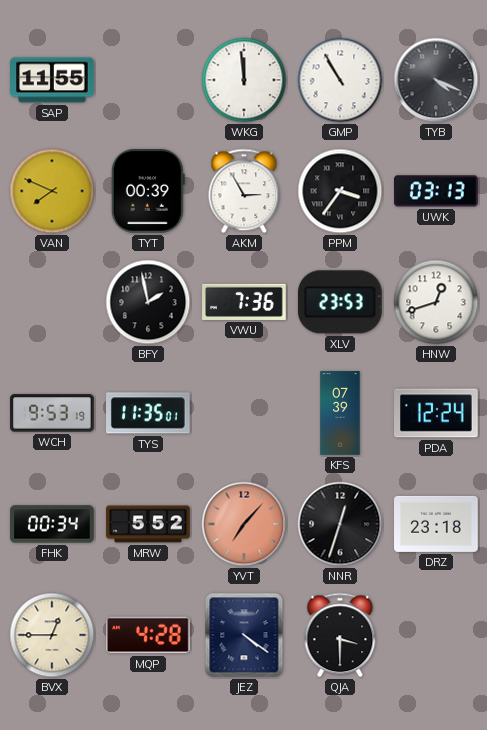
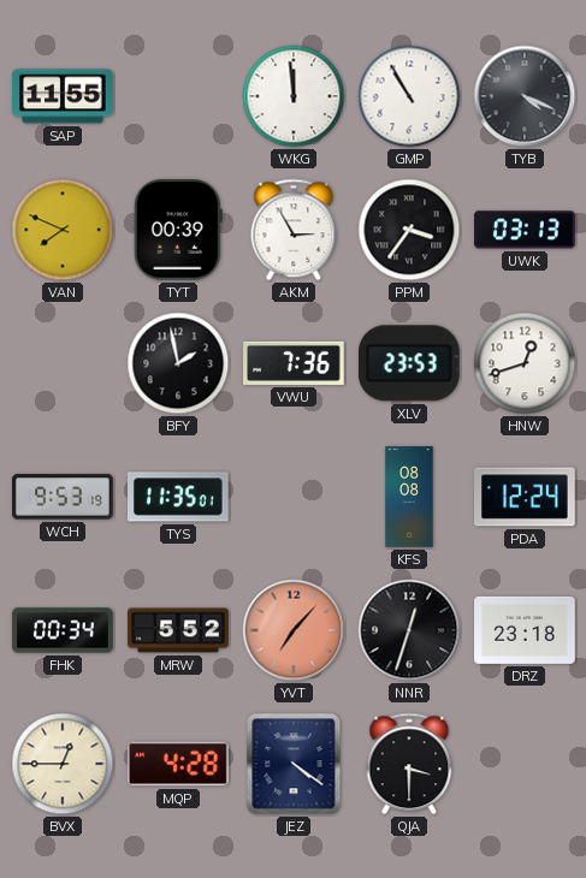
KFS: 07:39 -> 08:08
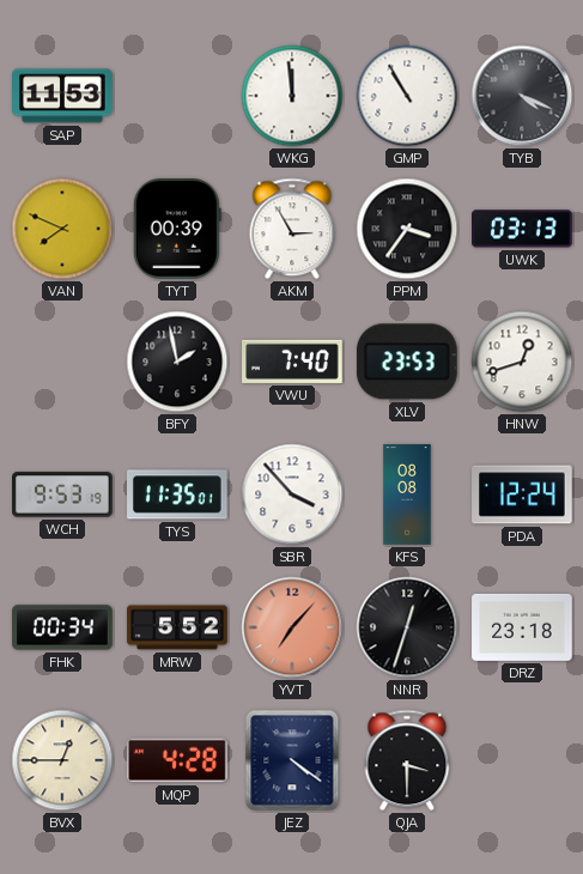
SAP: 11:55 -> 11:53
VWU: 7:36 -> 7:40
SBR: none -> 3:53
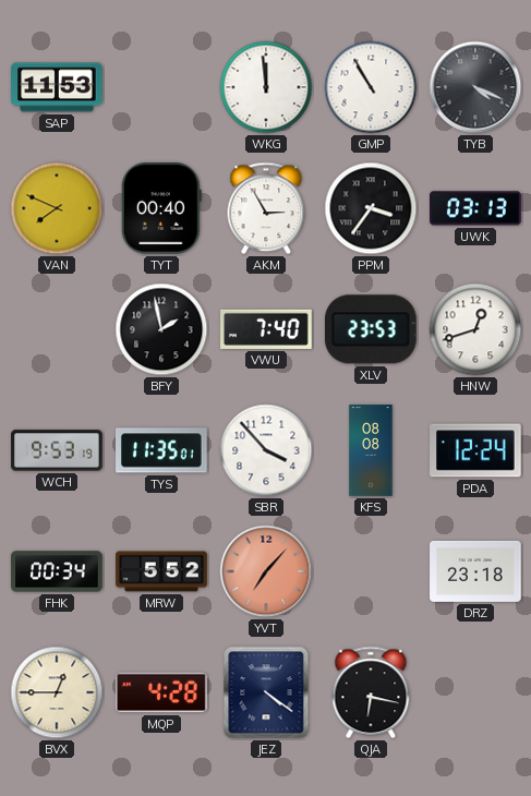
TYT: 00:39 -> 00:40
NNR: 12:33 -> none
QJA: 3:30 -> 6:17
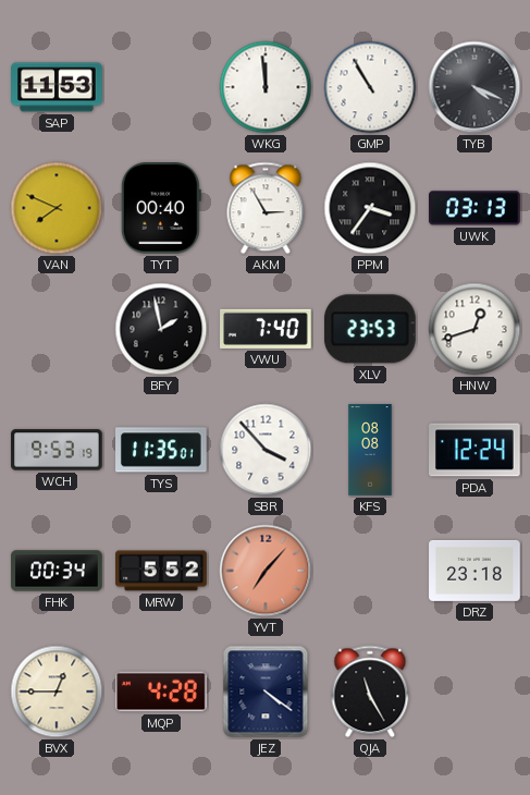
QJA: 6:17 -> 11:25
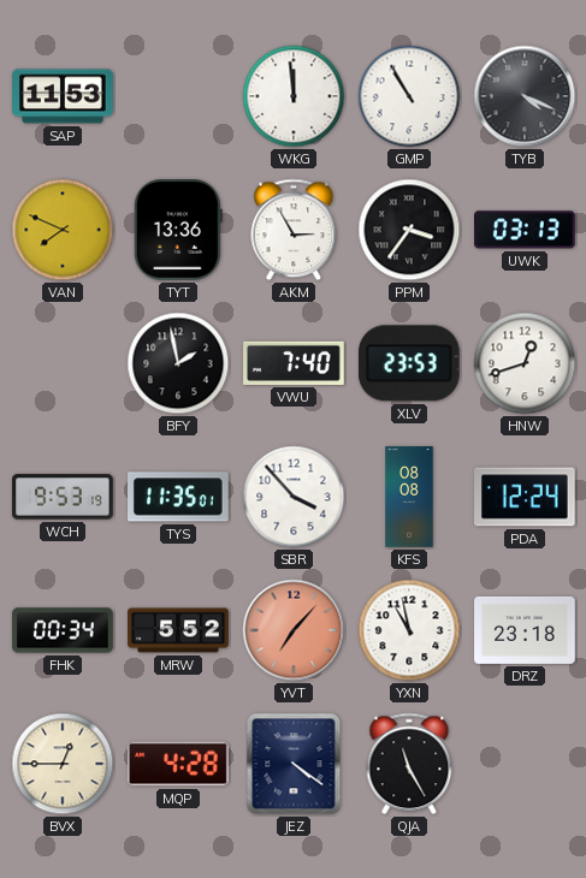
TYT: 00:40 -> 13:36
YXN: none -> 10:58
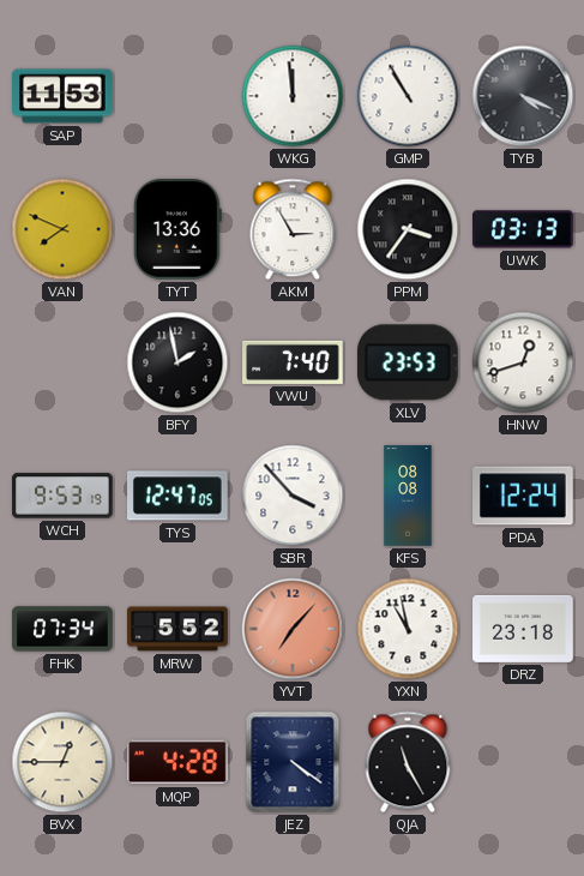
TYS: 11:35 -> 12:47
FHK: 00:34 -> 07:34
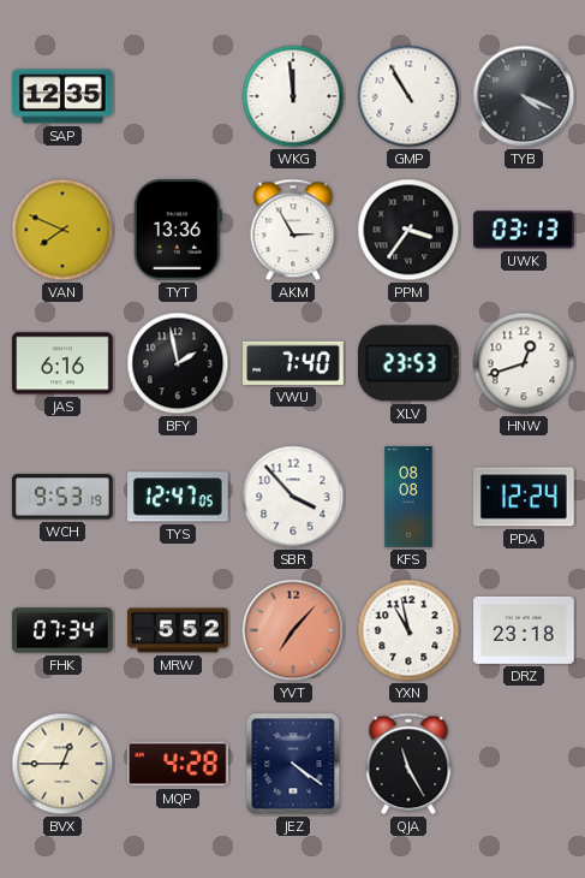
SAP: 11:53 -> 12:35
JAS: none -> 6:16
